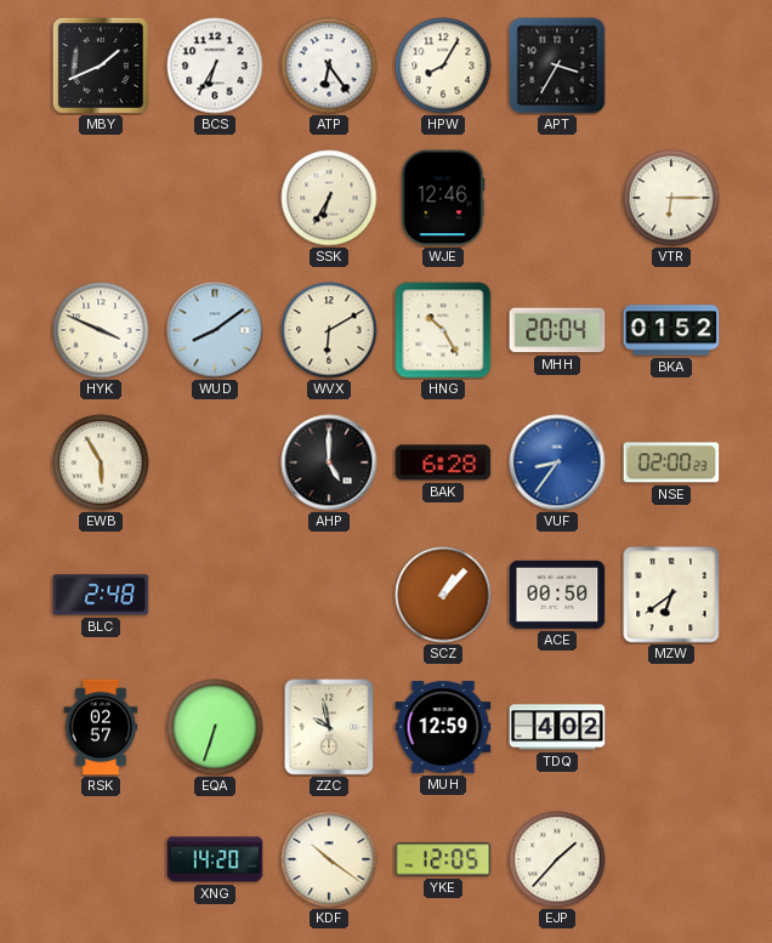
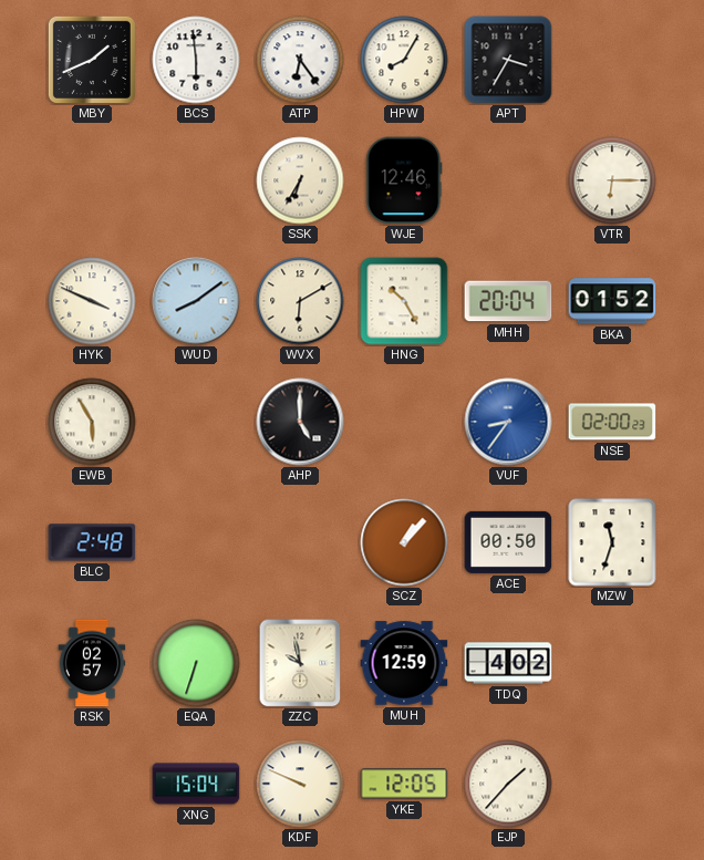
BCS: 6:35 -> 5:59
BAK: 6:28 -> none
MZW: 6:39 -> 11:33
XNG: 14:20 -> 15:04
KDF: 10:21 -> 9:49
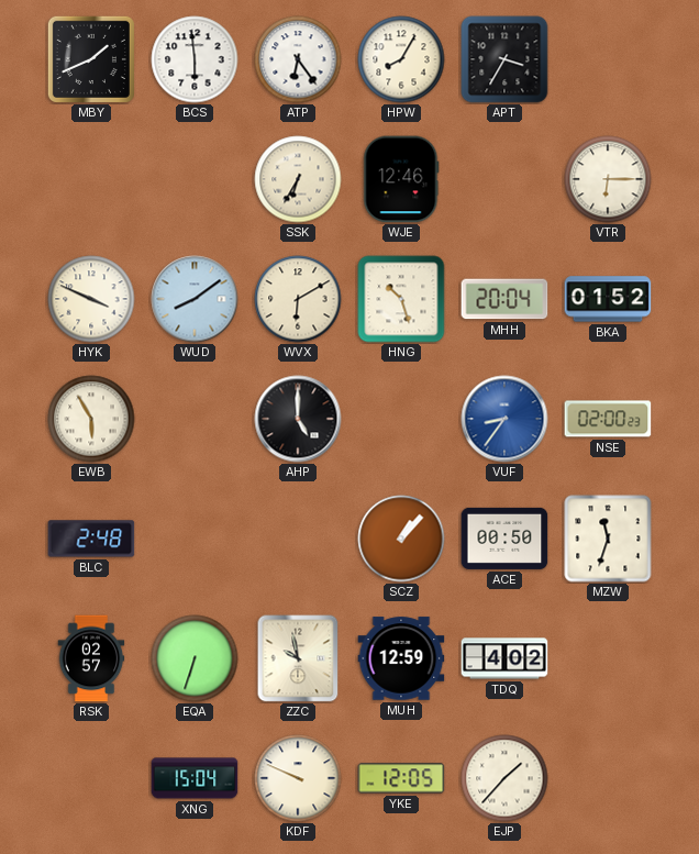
HNG: 10:25 -> 10:27
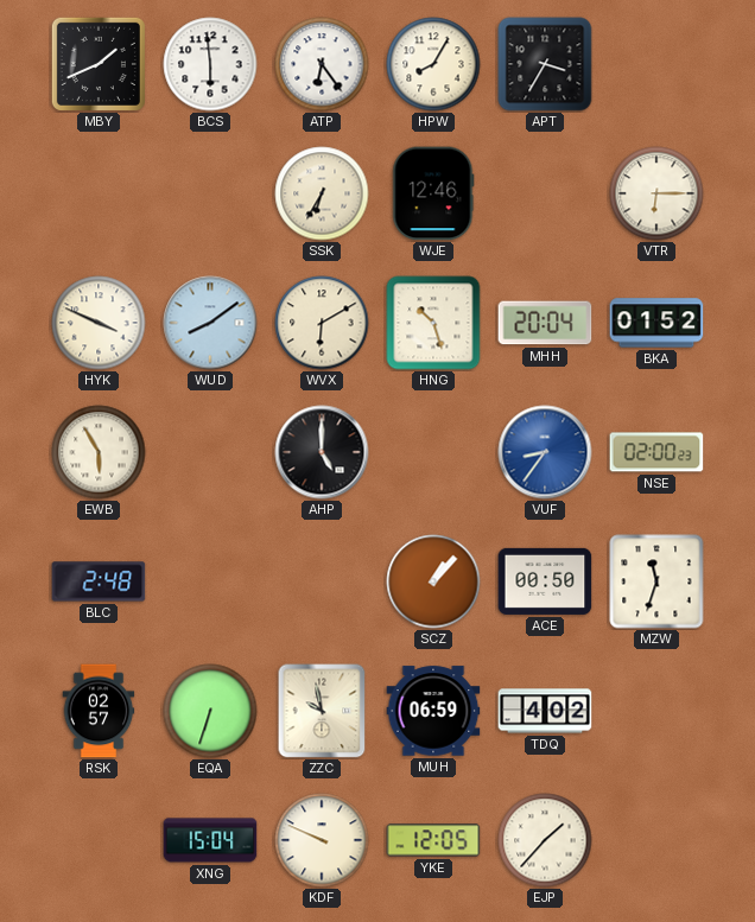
MUH: 12:59 -> 06:59
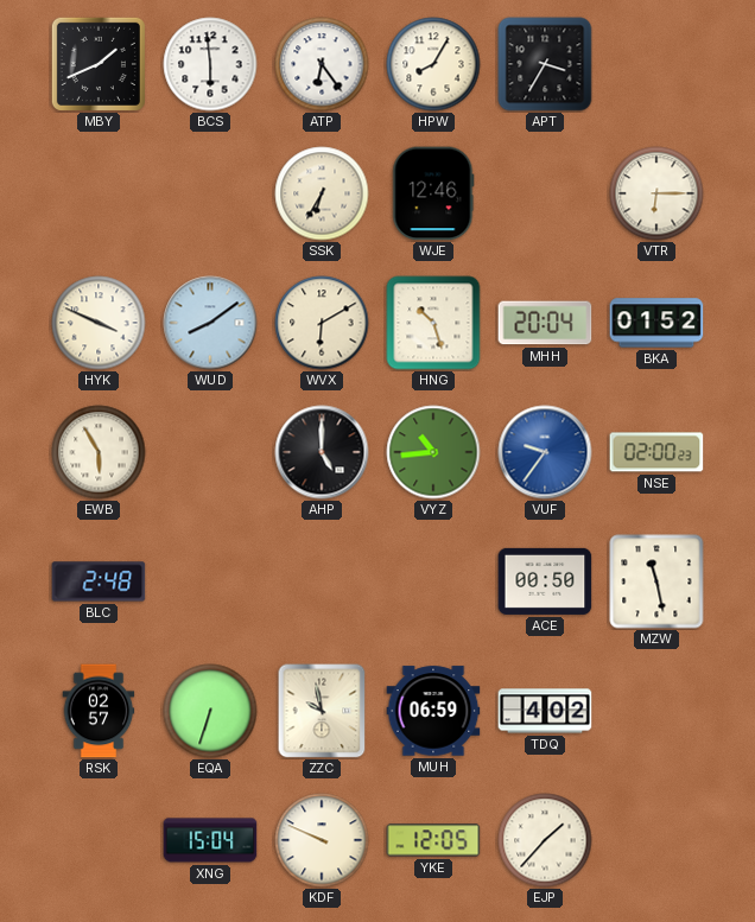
VYZ: none -> 10:44
VUF: 8:36 -> 9:36
SCZ: 1:07 -> none
MZW: 11:33 -> 11:28
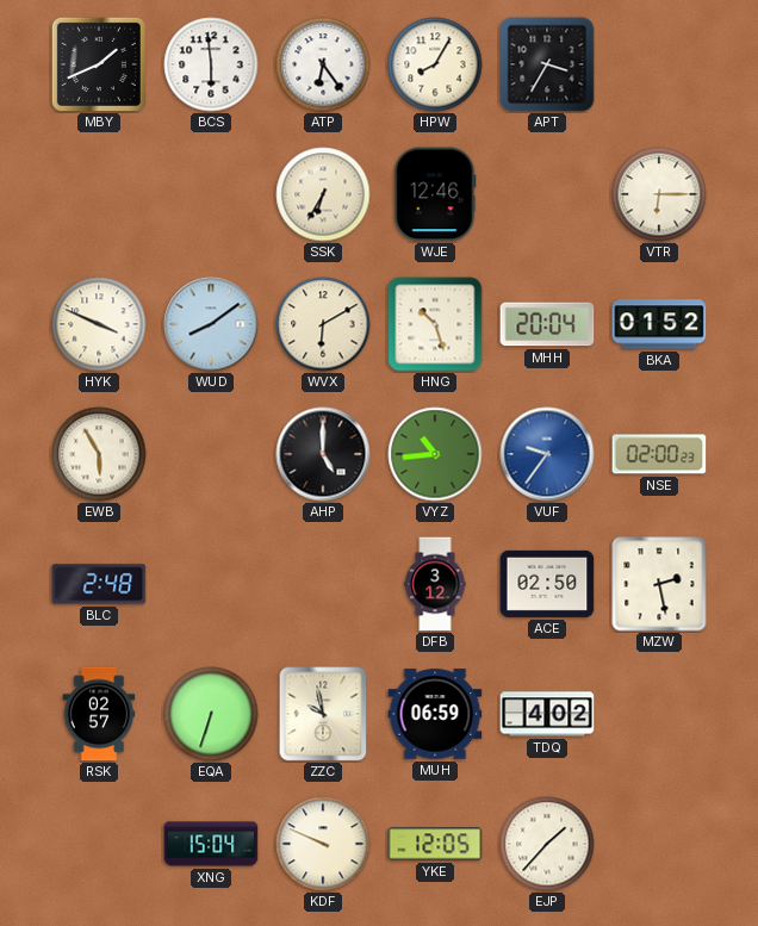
DFB: none -> 3:12
ACE: 00:50 -> 02:50
MZW: 11:28 -> 2:28
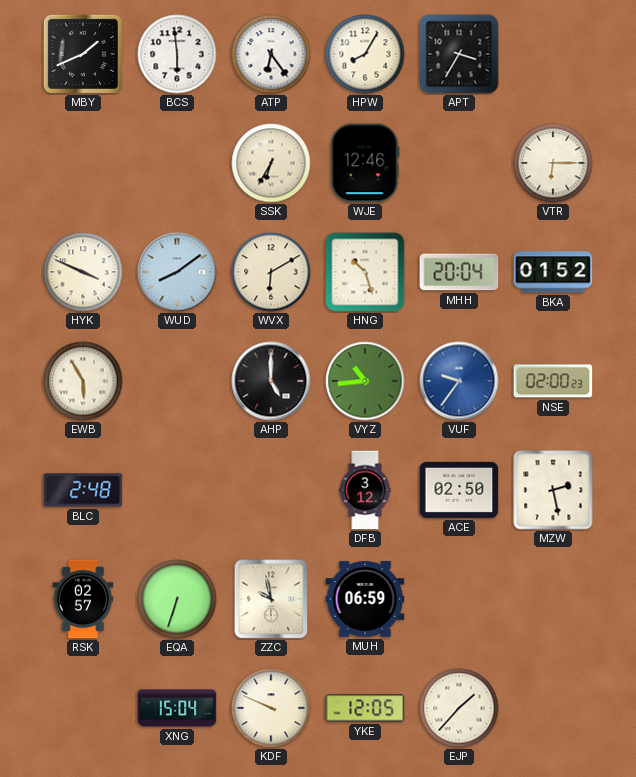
TDQ: 4:02 -> none
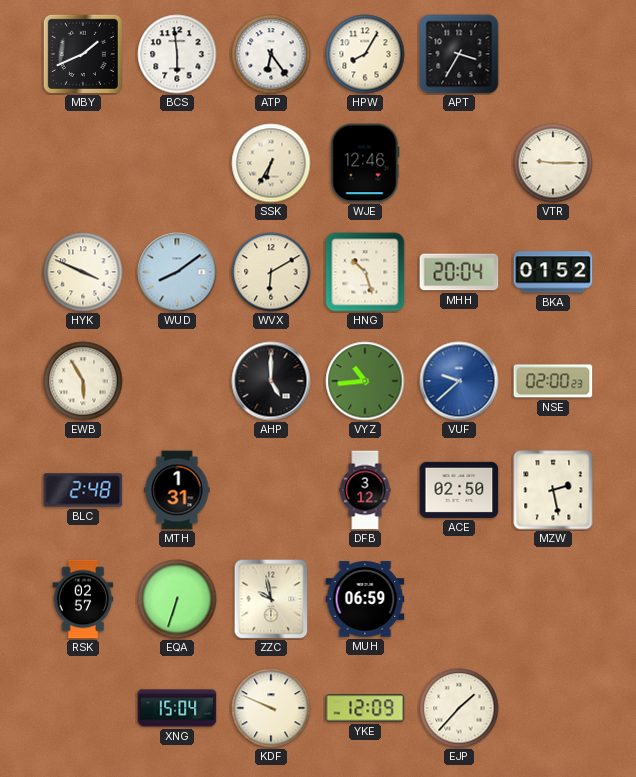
VTR: 6:15 -> 9:15
VUF: 9:36 -> 9:38
MTH: none -> 1:31
YKE: 12:05 -> 12:09
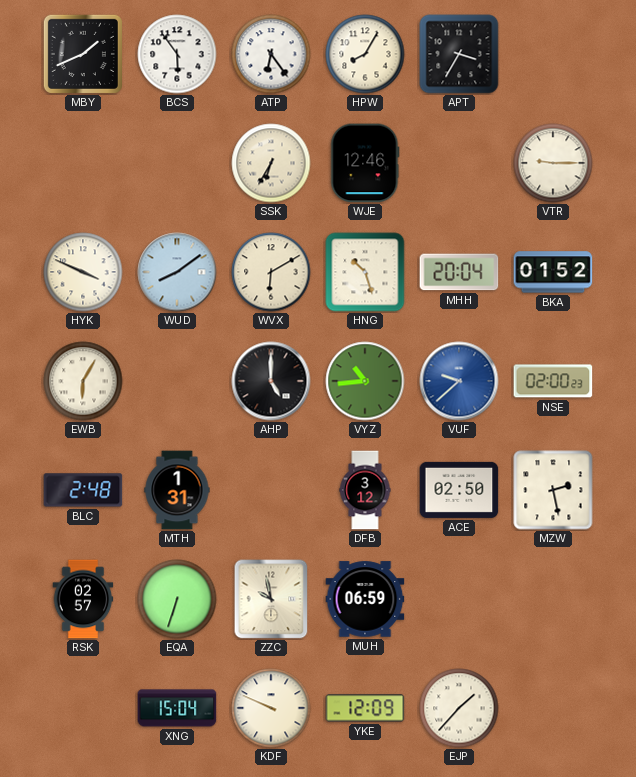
BCS: 5:59 -> 5:54
EWB: 5:55 -> 6:05
